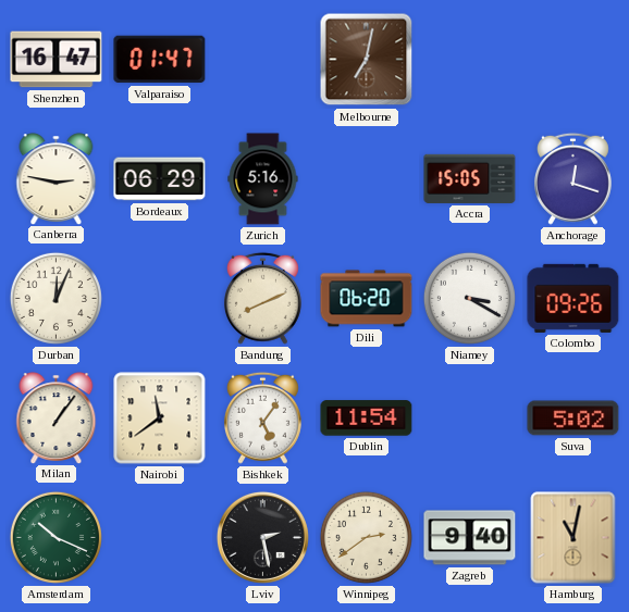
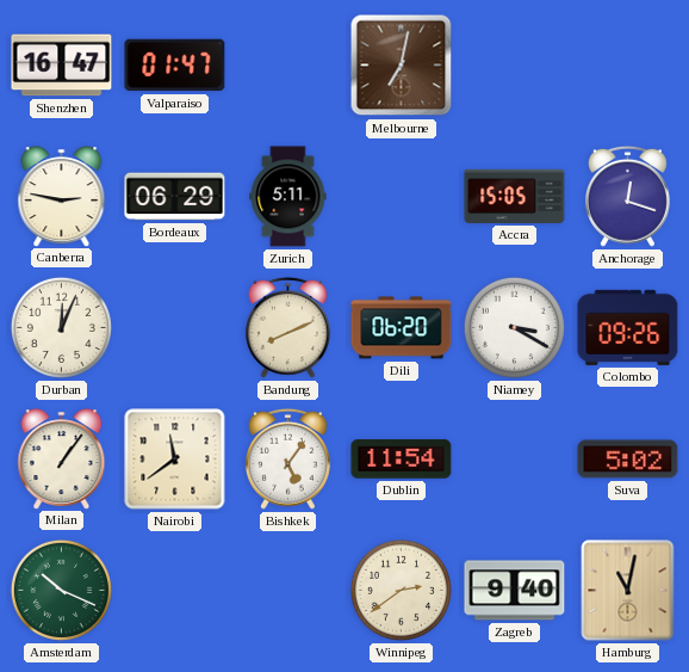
Zurich: 5:16 -> 5:11
Lviv: 2:28 -> none
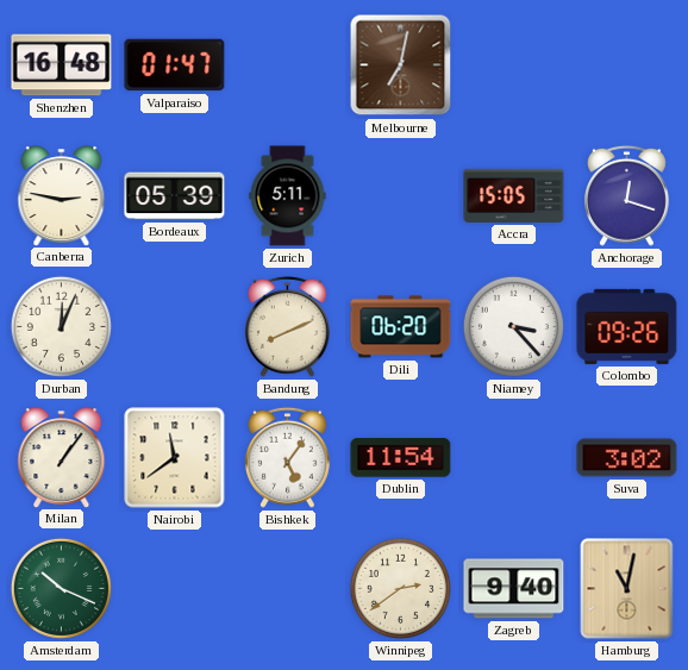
Shenzhen: 16:47 -> 16:48
Bordeaux: 06:29 -> 05:39
Niamey: 3:20 -> 3:23
Suva: 5:02 -> 3:02
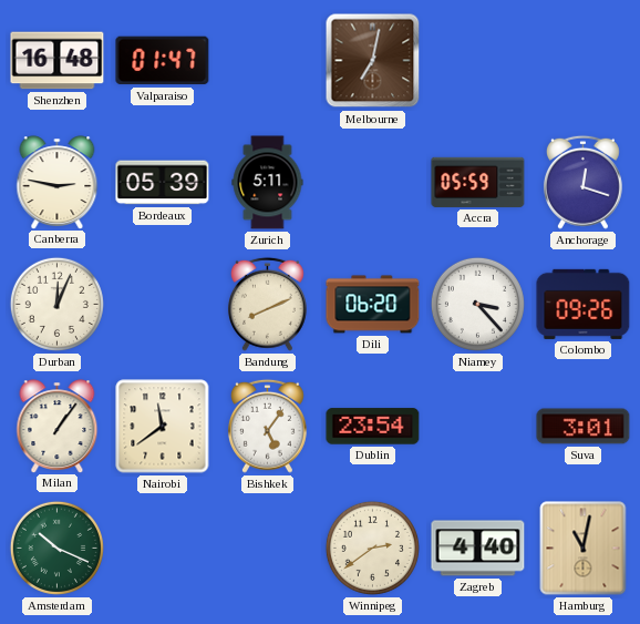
Accra: 15:05 -> 05:59
Dublin: 11:54 -> 23:54
Suva: 3:02 -> 3:01
Zagreb: 9:40 -> 4:40
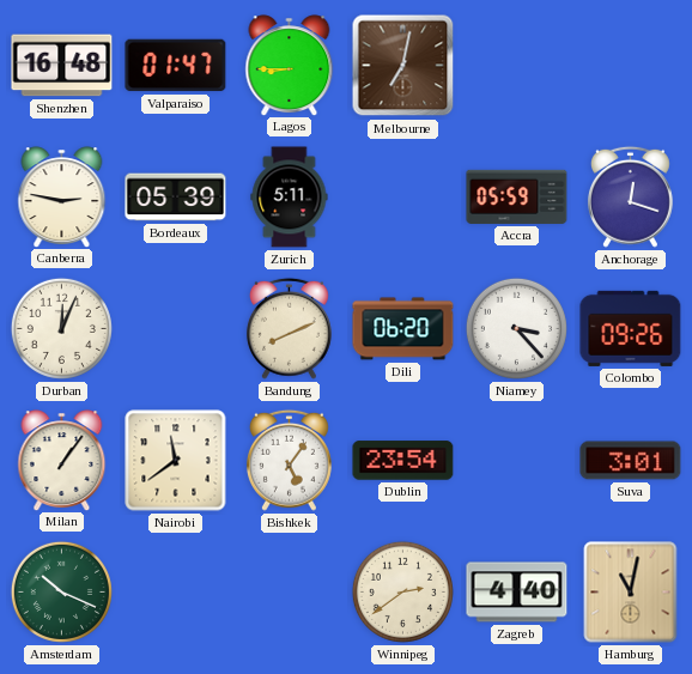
Lagos: none -> 8:45
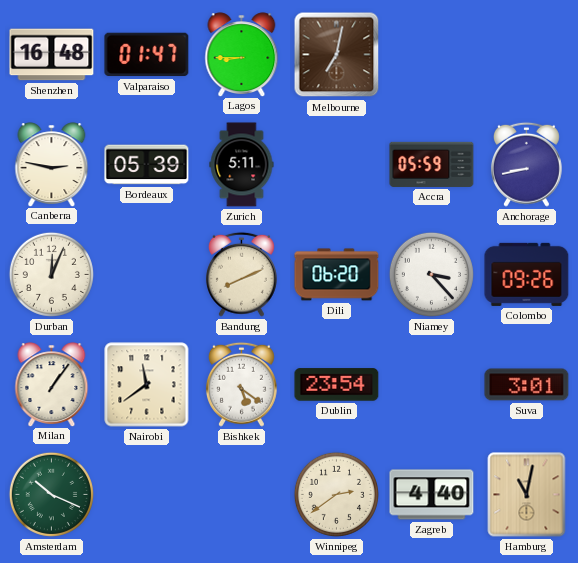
Anchorage: 12:18 -> 8:43
Bishkek: 5:06 -> 5:21
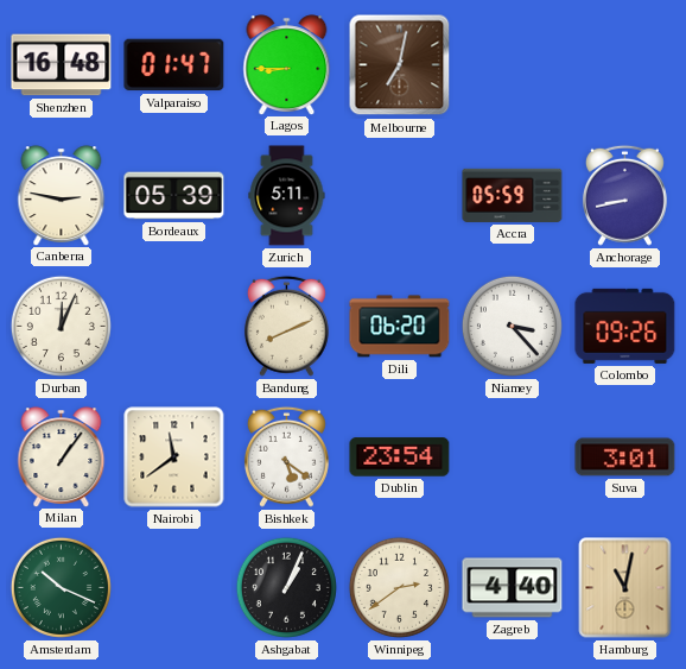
Ashgabat: none -> 1:04
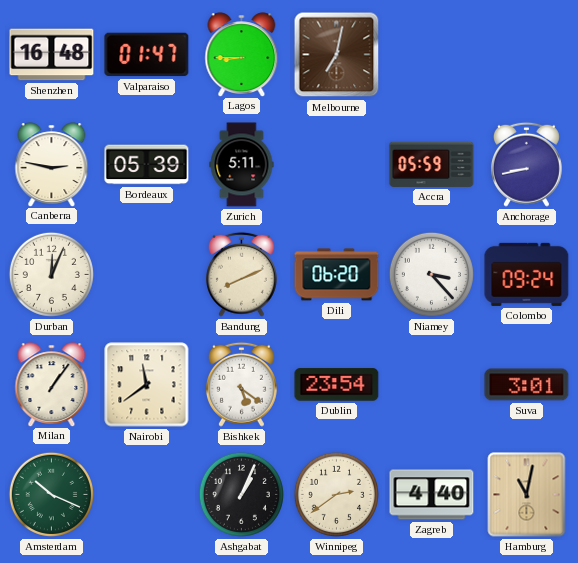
Colombo: 09:26 -> 09:24
